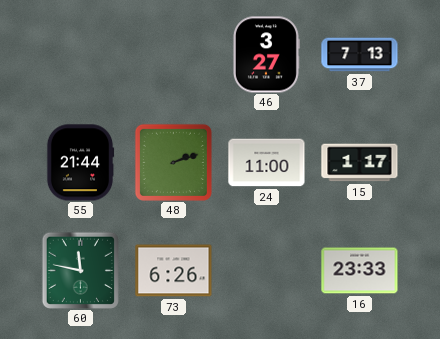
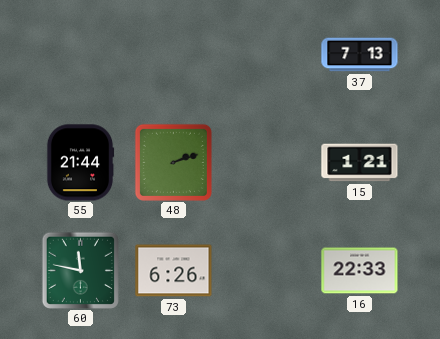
46: 3:27 -> none
24: 11:00 -> none
15: 1:17 -> 1:21
16: 23:33 -> 22:33
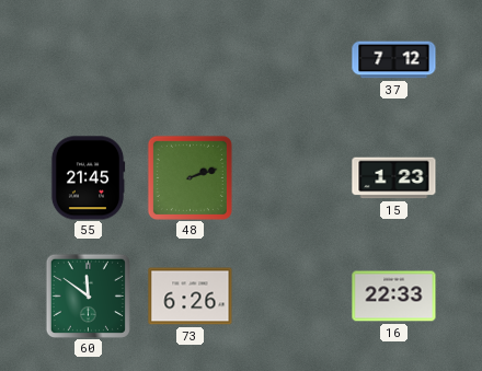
37: 7:13 -> 7:12
55: 21:44 -> 21:45
15: 1:21 -> 1:23
60: 11:47 -> 11:51
